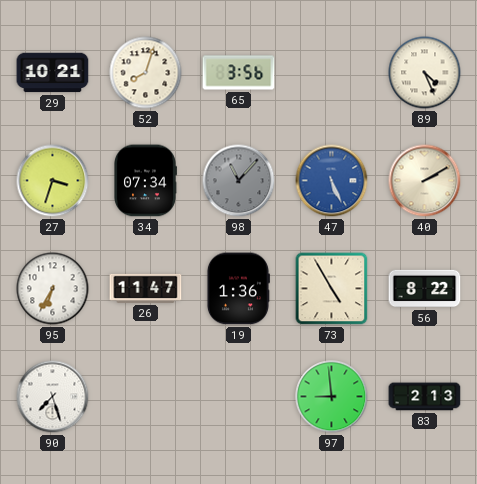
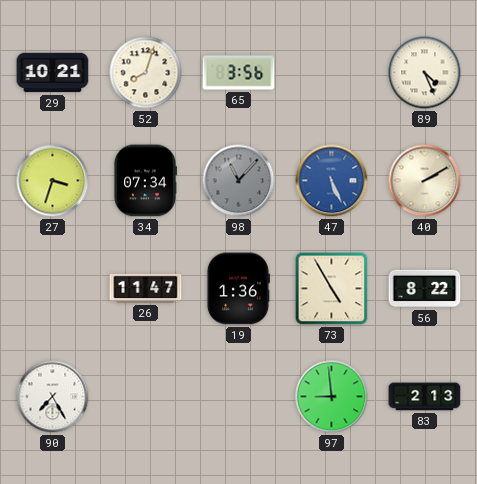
95: 6:35 -> none
90: 7:27 -> 7:25
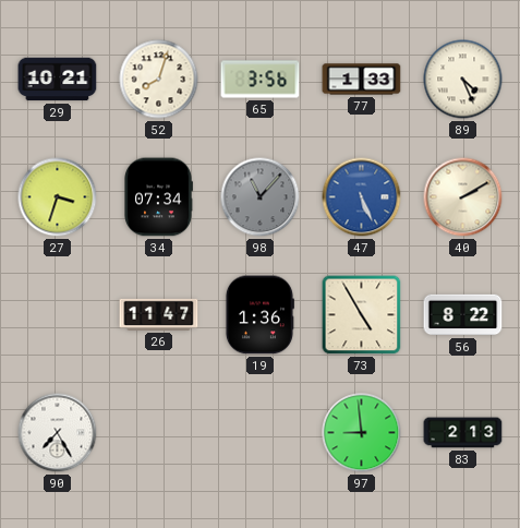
77: none -> 1:33
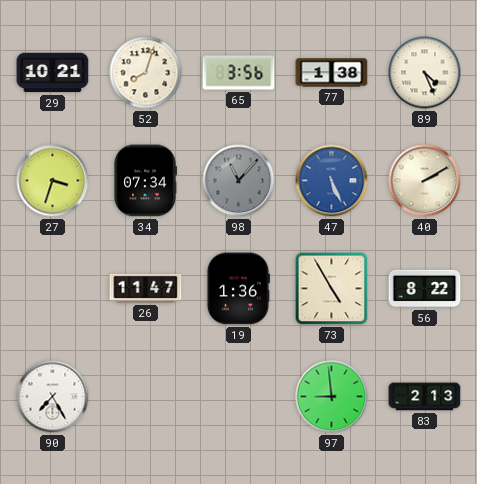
77: 1:33 -> 1:38
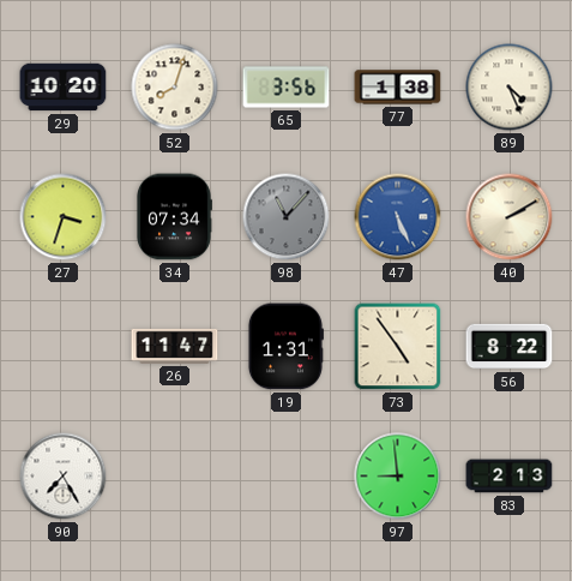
29: 10:21 -> 10:20
19: 1:36 -> 1:31
73: 4:55 -> 4:54
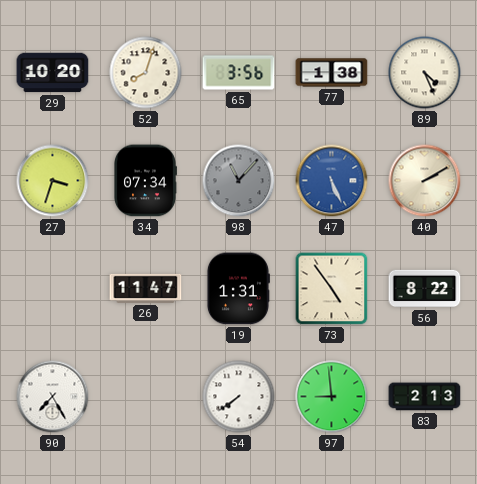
54: none -> 7:39
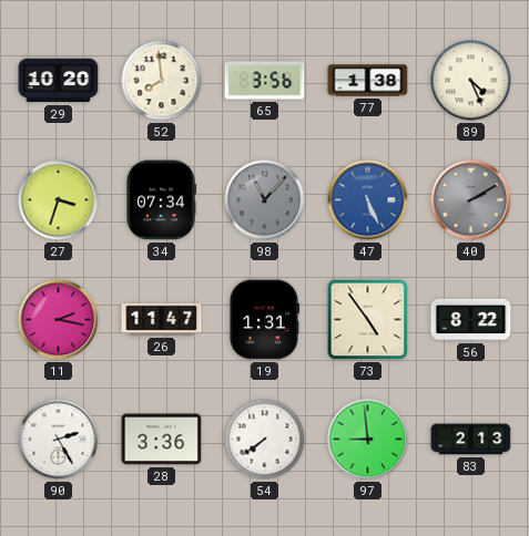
52: 8:03 -> 7:59
40 dial: cream -> grey
11: none -> 2:17
90: 7:25 -> 2:25
28: none -> 3:36
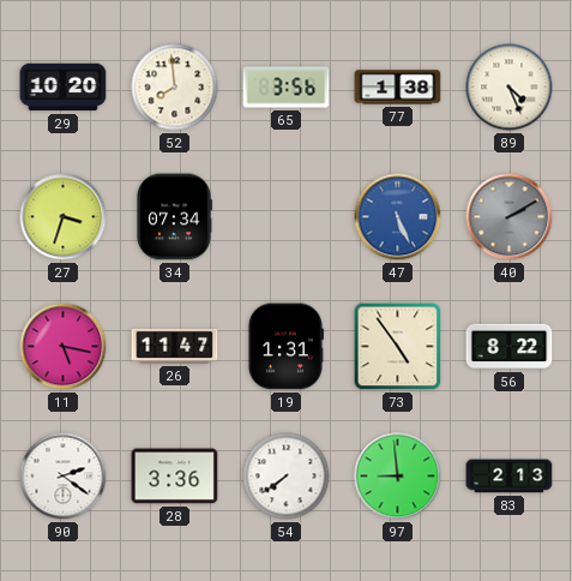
98: 11:07 -> none
11: 2:17 -> 5:17
90: 2:25 -> 2:21
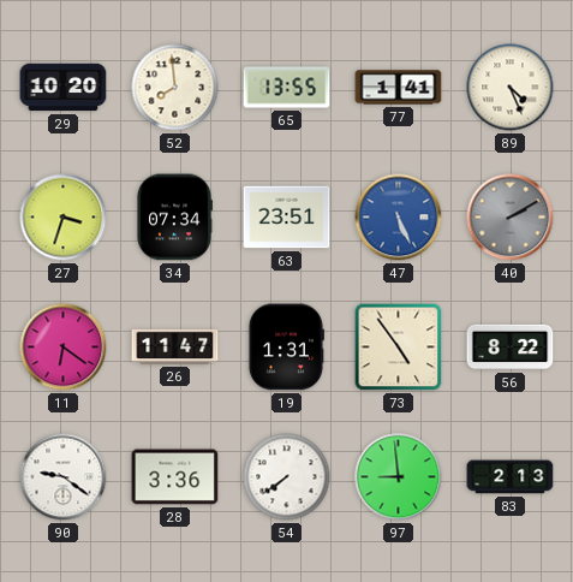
65: 3:56 -> 13:55
77: 1:38 -> 1:41
63: none -> 23:51
11: 5:17 -> 6:21
90: 2:21 -> 9:21
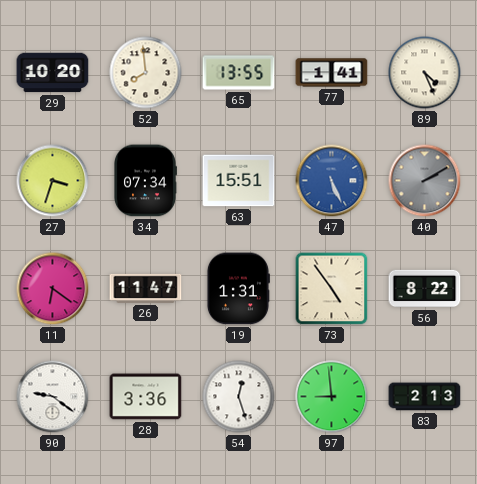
63: 23:51 -> 15:51
54: 7:39 -> 12:27
